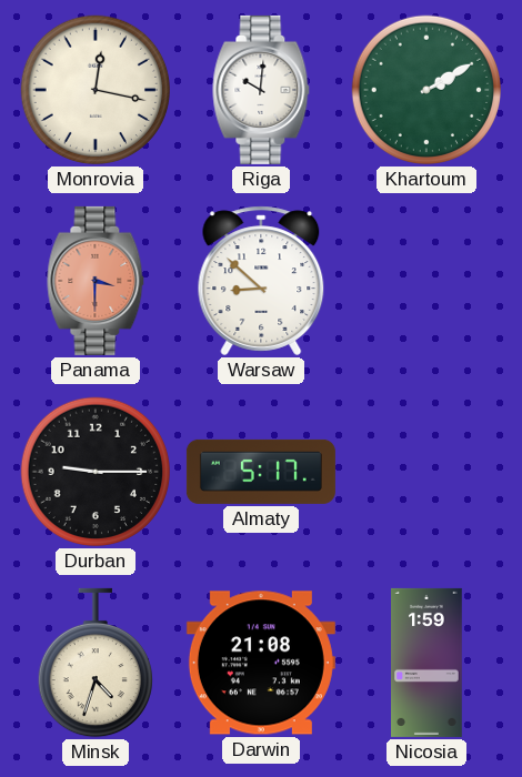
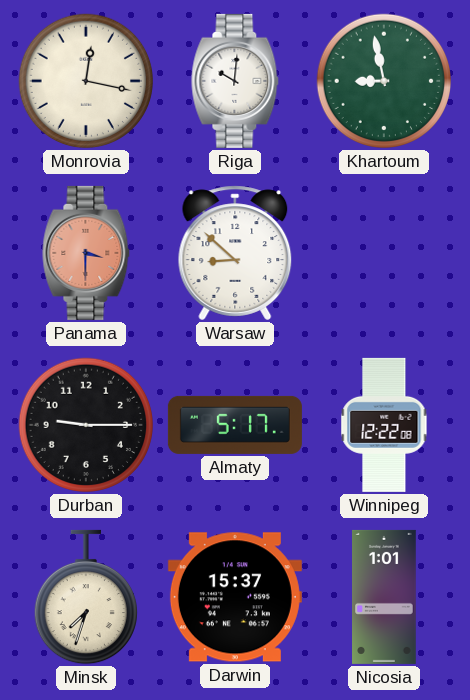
Khartoum: 2:10 -> 8:58
Winnipeg: none -> 12:22
Minsk: 4:33 -> 7:33
Darwin: 21:08 -> 15:37
Nicosia: 1:59 -> 1:01
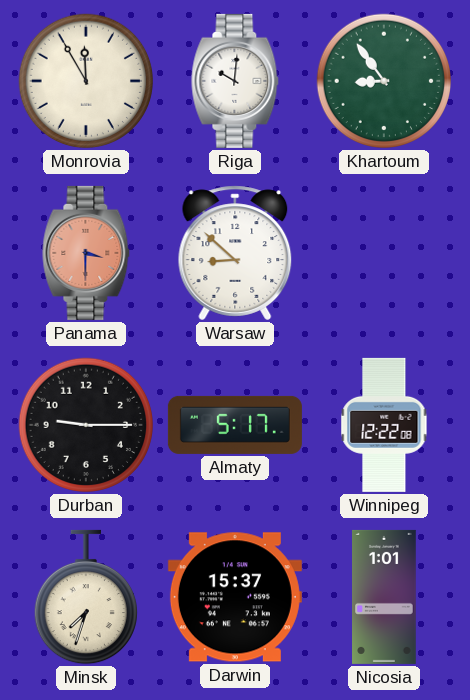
Monrovia: 12:17 -> 11:55
Khartoum: 8:58 -> 8:54
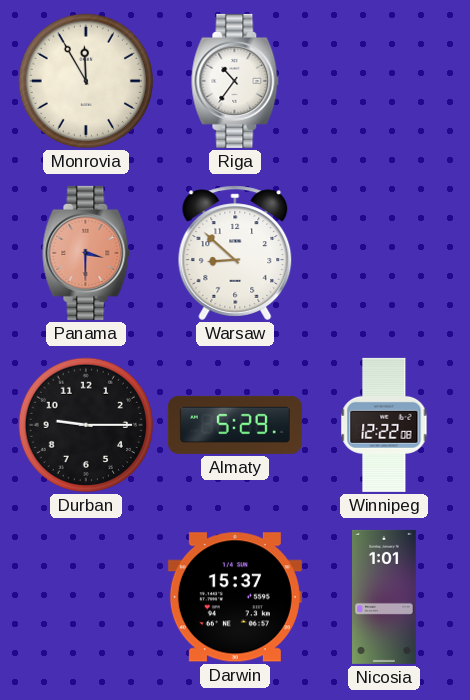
Riga: 10:01 -> 10:36
Khartoum: 8:54 -> none
Almaty: 5:17 -> 5:29
Minsk: 7:33 -> none
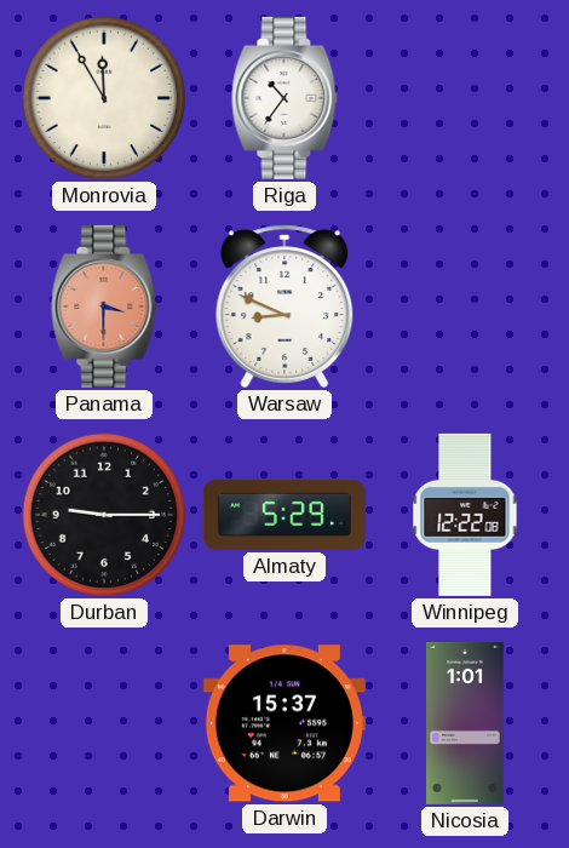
Warsaw: 8:52 -> 8:49
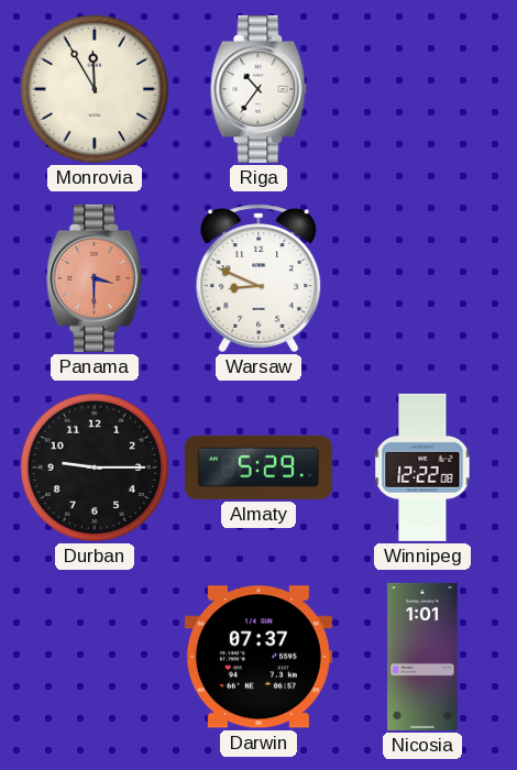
Darwin: 15:37 -> 07:37
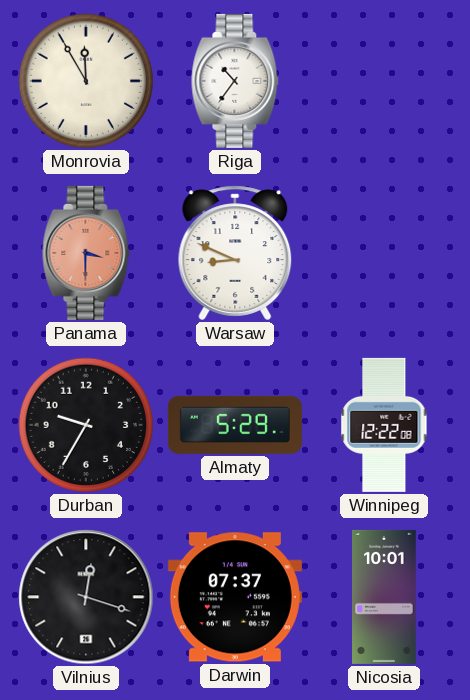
Durban: 9:15 -> 9:35
Vilnius: none -> 12:18
Nicosia: 1:01 -> 10:01
